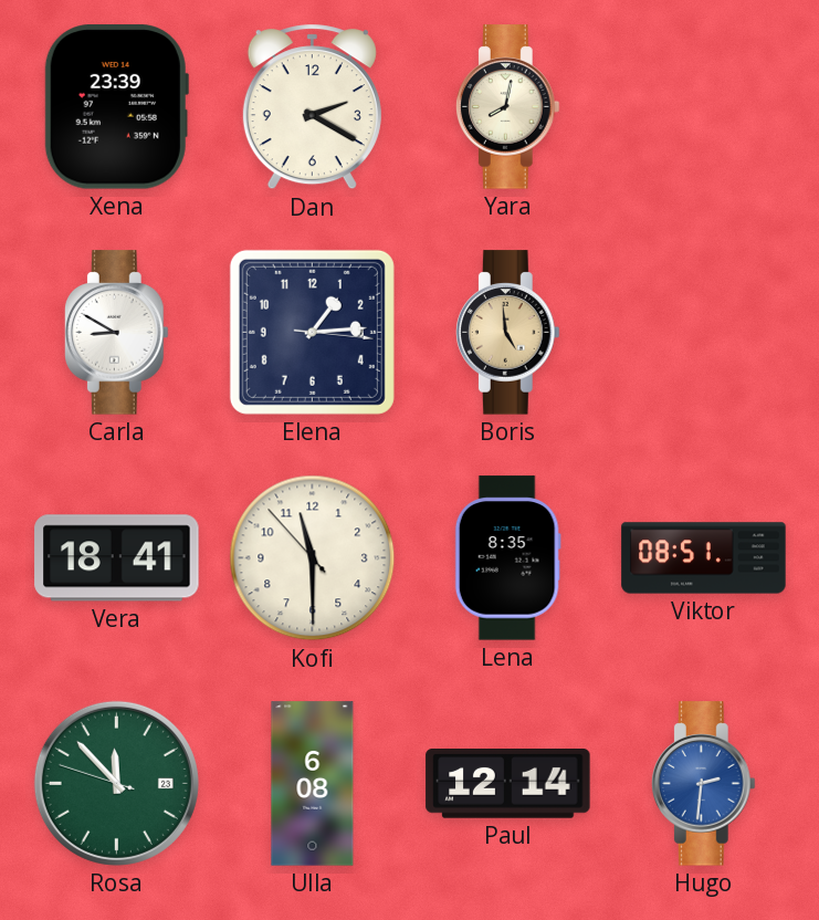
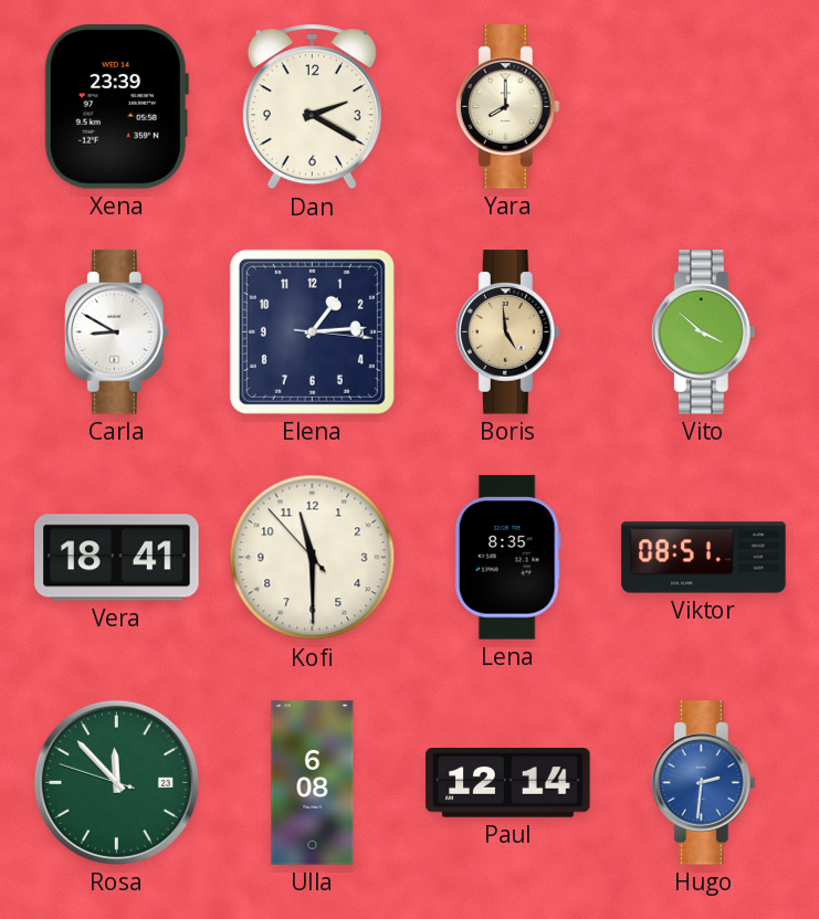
Yara: 8:02 -> 8:00
Vito: none -> 3:52
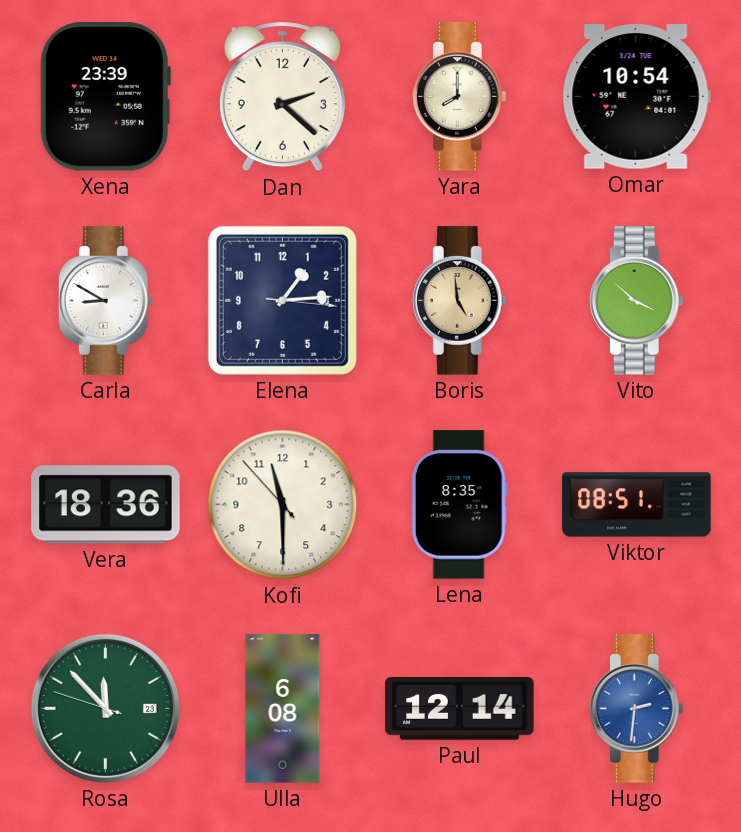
Dan: 2:20 -> 2:22
Omar: none -> 10:54
Vera: 18:41 -> 18:36
